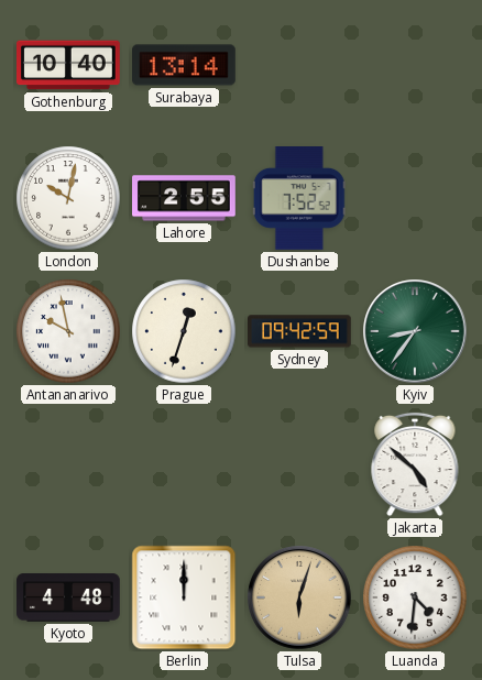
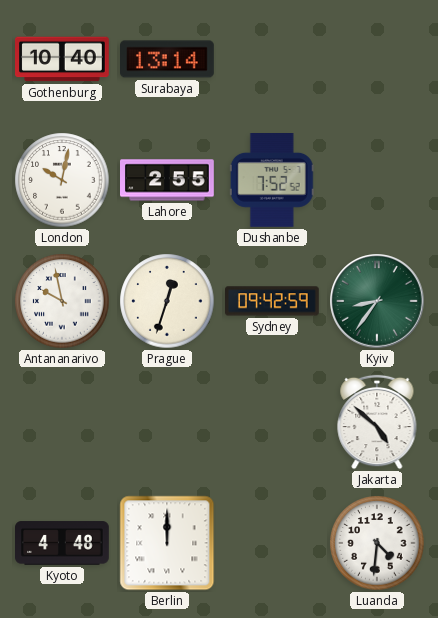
Tulsa: 6:03 -> none
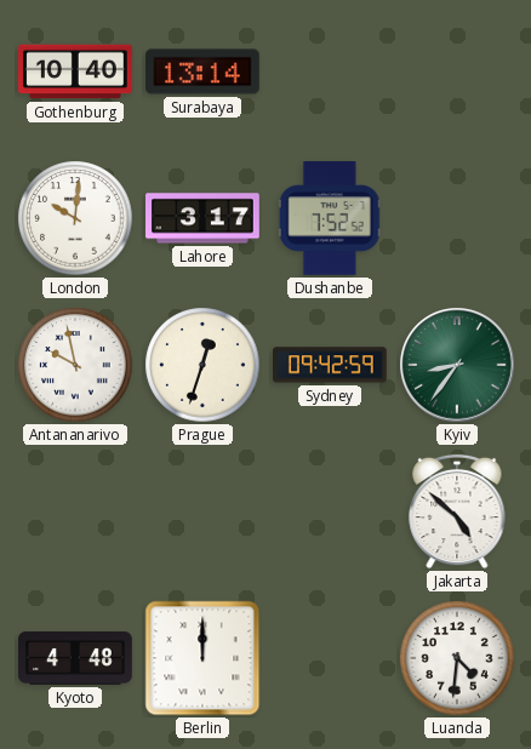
London: 10:02 -> 10:01
Lahore: 2:55 -> 3:17
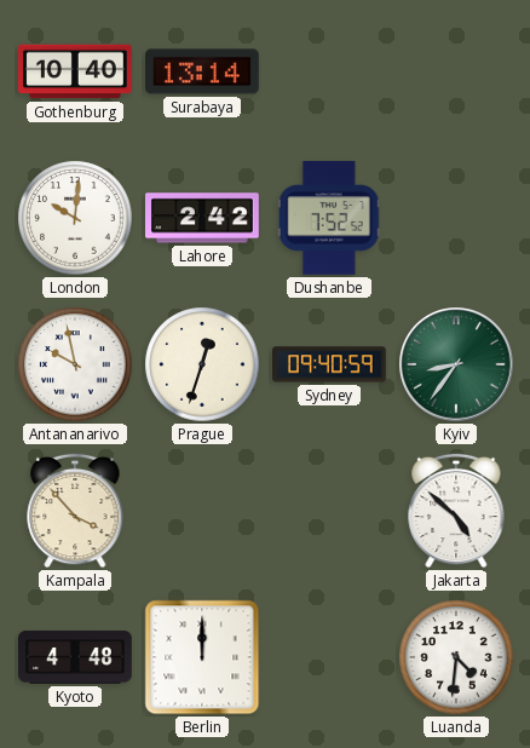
Lahore: 3:17 -> 2:42
Sydney: 09:42 -> 09:40
Kampala: none -> 3:53
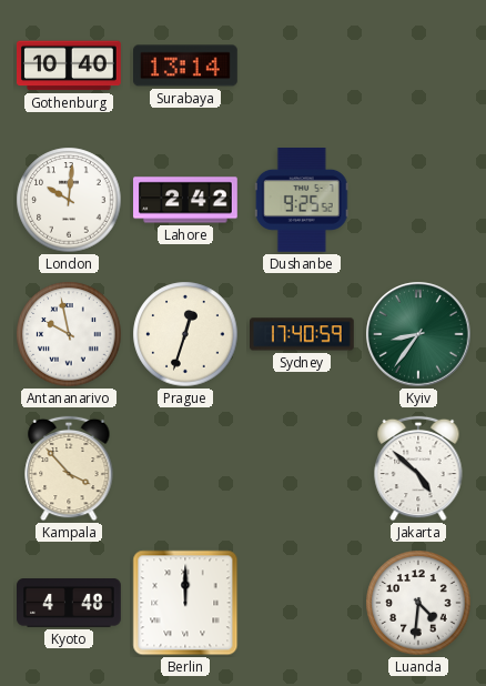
Dushanbe: 7:52 -> 9:25
Sydney: 09:40 -> 17:40
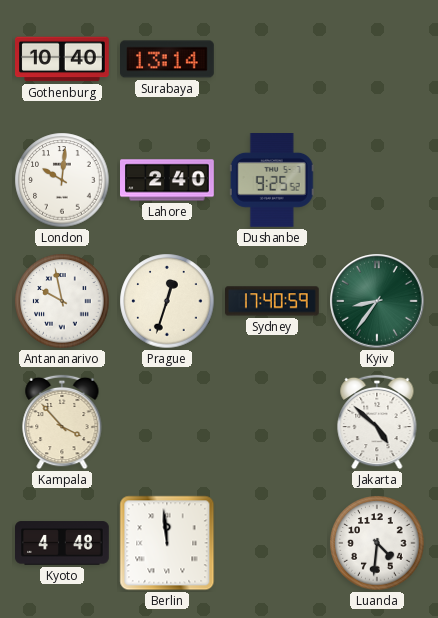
Lahore: 2:42 -> 2:40
Berlin: 12:00 -> 11:59
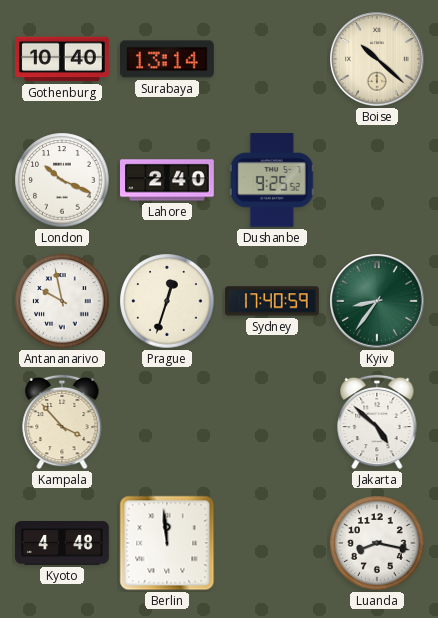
Boise: none -> 10:22
London: 10:01 -> 10:19
Luanda: 4:31 -> 8:17
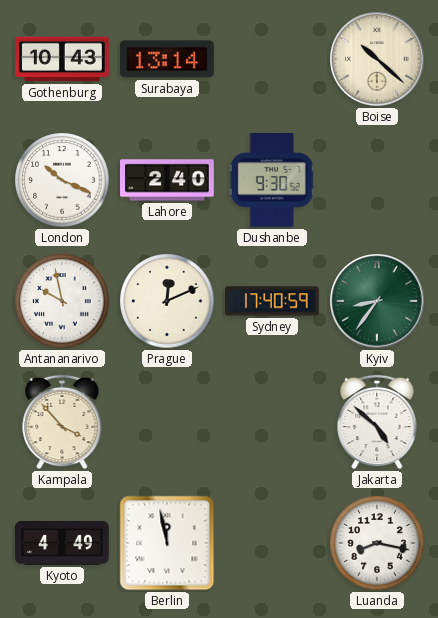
Gothenburg: 10:40 -> 10:43
Dushanbe: 9:25 -> 9:30
Prague: 12:33 -> 12:11
Kyoto: 4:48 -> 4:49
Berlin: 11:59 -> 11:58
